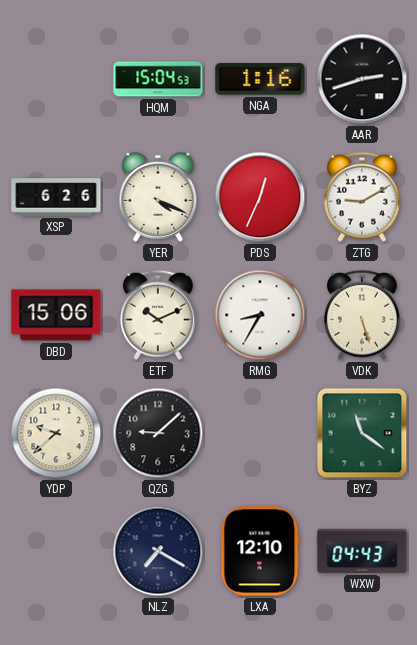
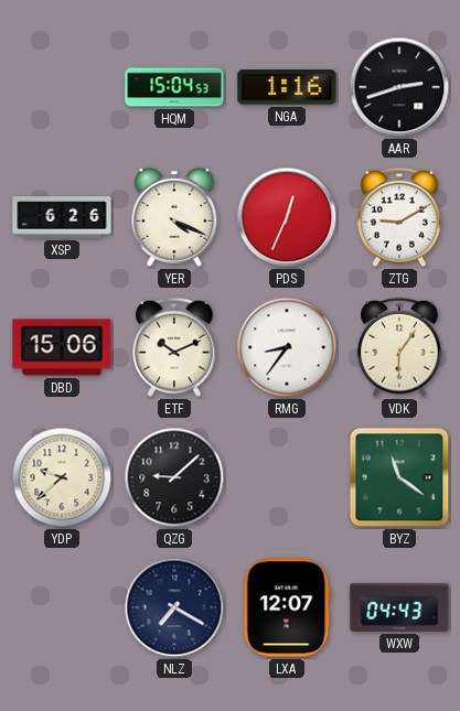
RMG: 8:35 -> 8:36
VDK: 5:27 -> 6:06
LXA: 12:10 -> 12:07
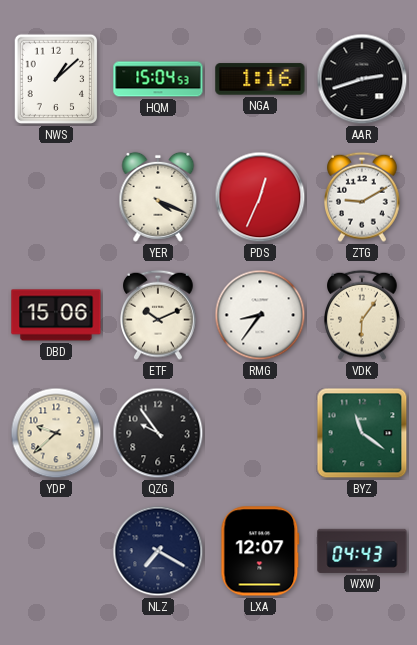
NWS: none -> 1:08
XSP: 6:26 -> none
QZG: 9:08 -> 9:54
